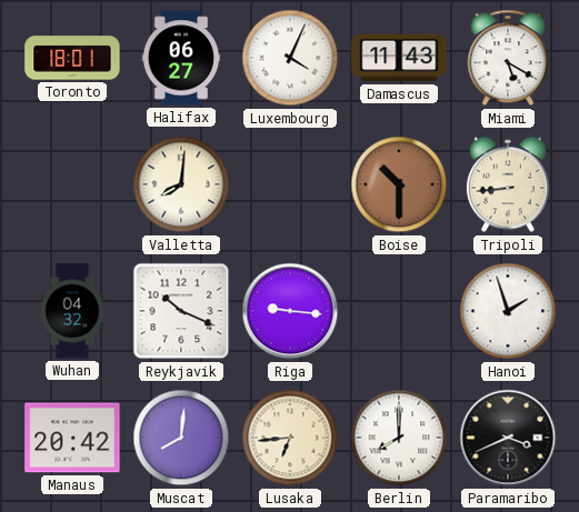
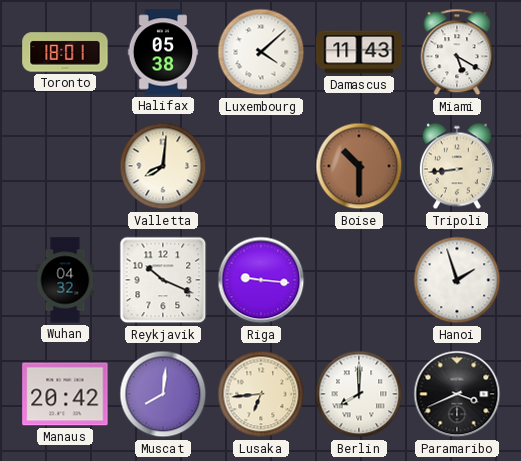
Halifax: 06:27 -> 05:38
Luxembourg: 4:04 -> 4:08
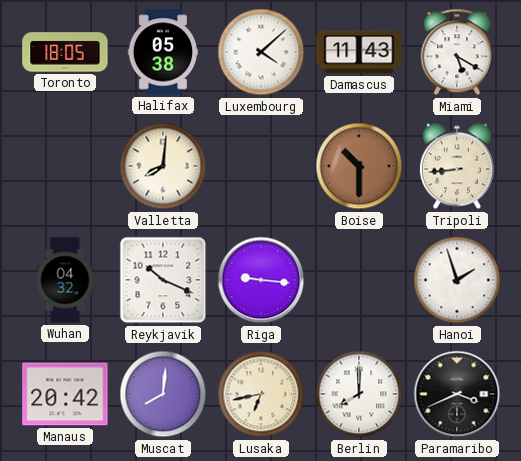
Toronto: 18:01 -> 18:05
Lusaka: 6:44 -> 6:43
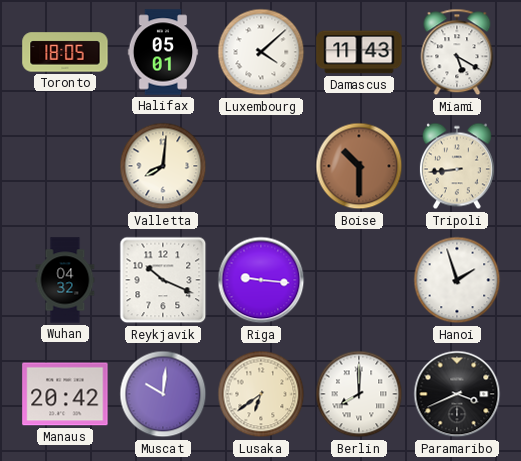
Halifax: 05:38 -> 05:01
Muscat: 8:01 -> 10:01
Lusaka: 6:43 -> 6:39
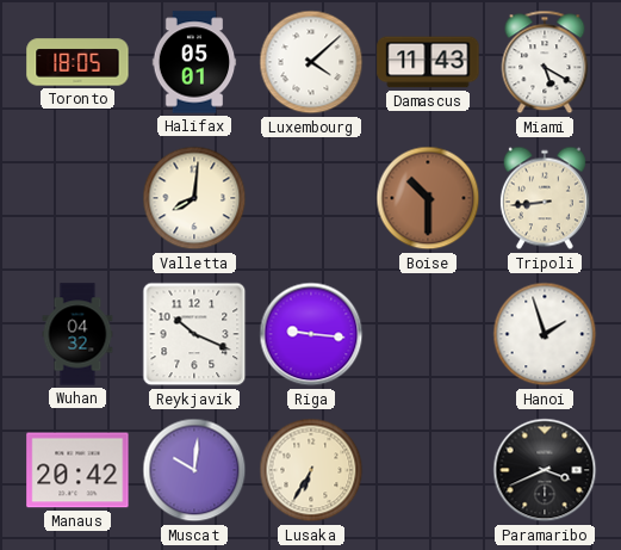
Lusaka: 6:39 -> 6:35
Berlin: 8:00 -> none
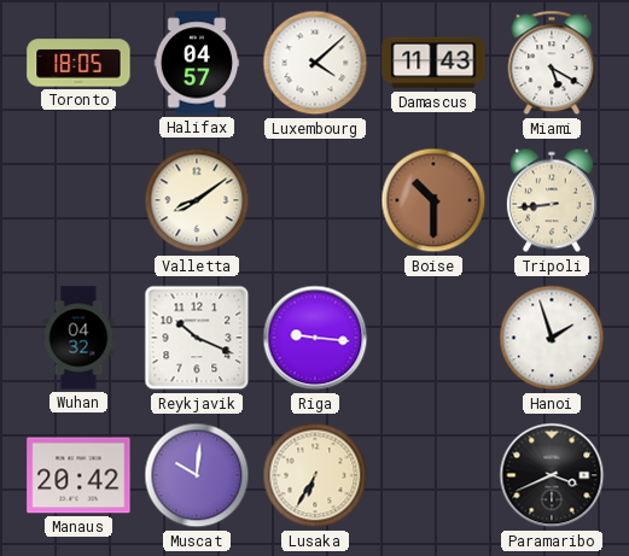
Halifax: 05:01 -> 04:57
Valletta: 8:01 -> 8:09
